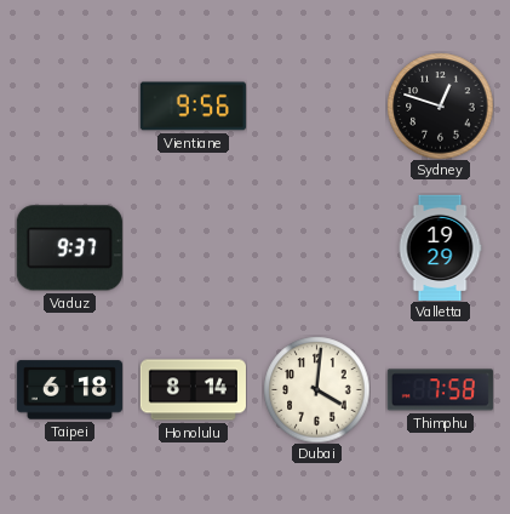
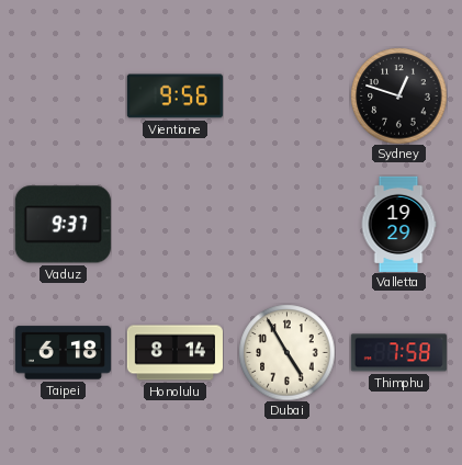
Dubai: 4:01 -> 4:55
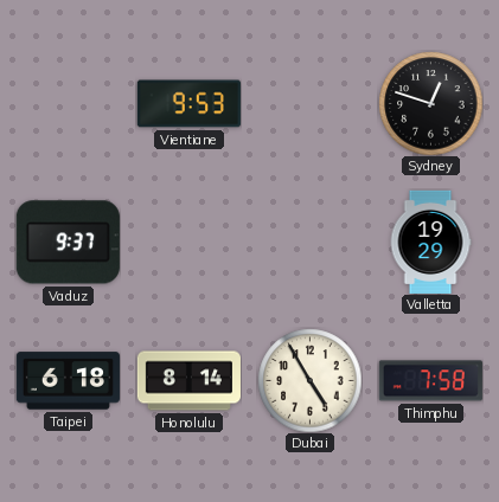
Vientiane: 9:56 -> 9:53
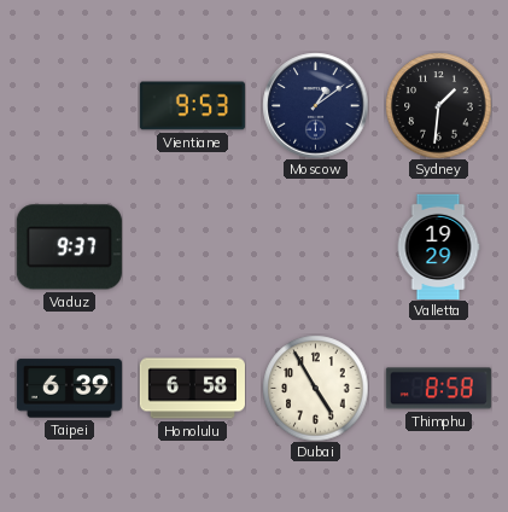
Moscow: none -> 1:09
Sydney: 12:48 -> 1:31
Taipei: 6:18 -> 6:39
Honolulu: 8:14 -> 6:58
Thimphu: 7:58 -> 8:58
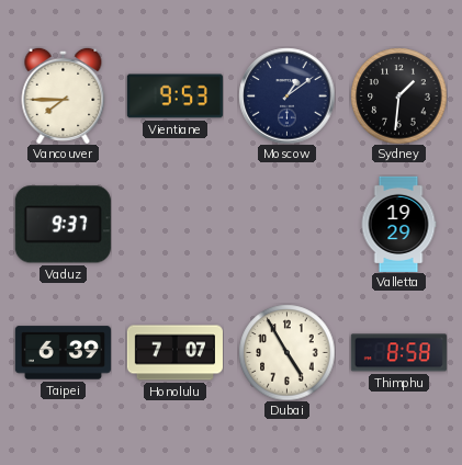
Vancouver: none -> 7:45
Honolulu: 6:58 -> 7:07
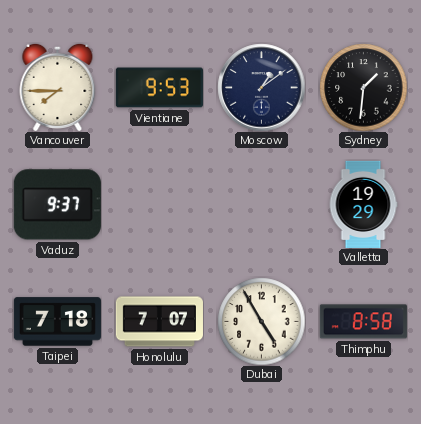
Taipei: 6:39 -> 7:18
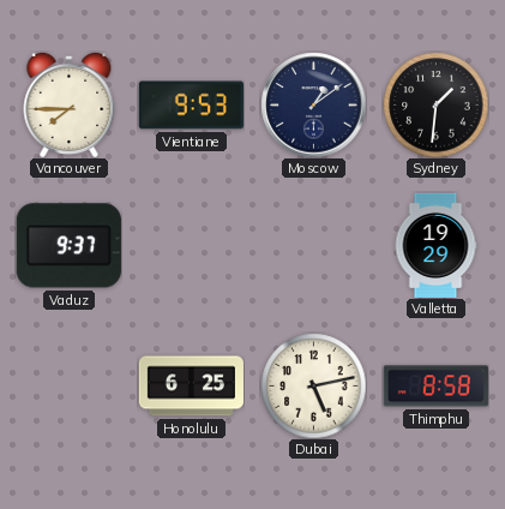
Taipei: 7:18 -> none
Honolulu: 7:07 -> 6:25
Dubai: 4:55 -> 5:13
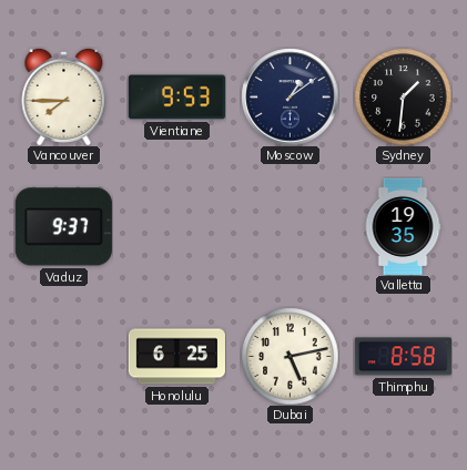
Valletta: 19:29 -> 19:35
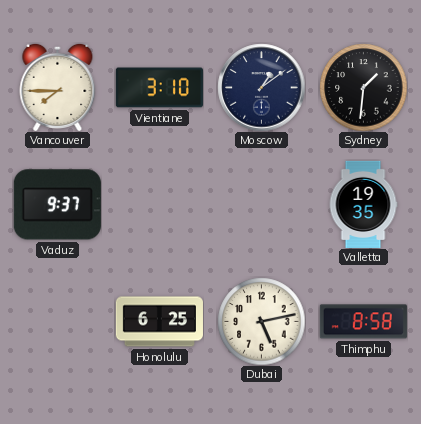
Vientiane: 9:53 -> 3:10
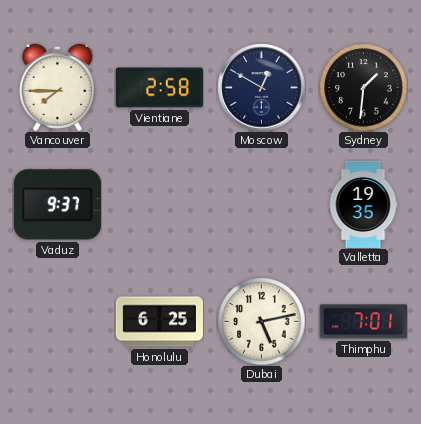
Vientiane: 3:10 -> 2:58
Moscow: 1:09 -> 12:50
Thimphu: 8:58 -> 7:01
